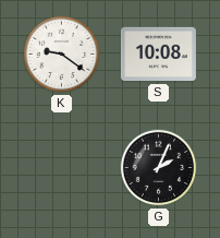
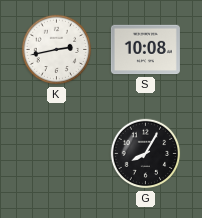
K: 9:21 -> 2:43
G: 2:04 -> 8:05
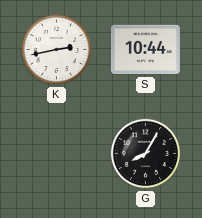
S: 10:08 -> 10:44
